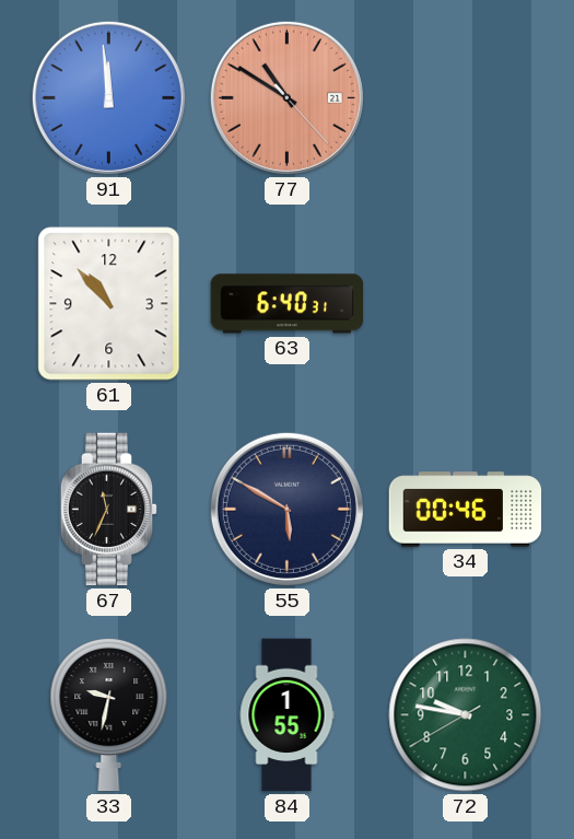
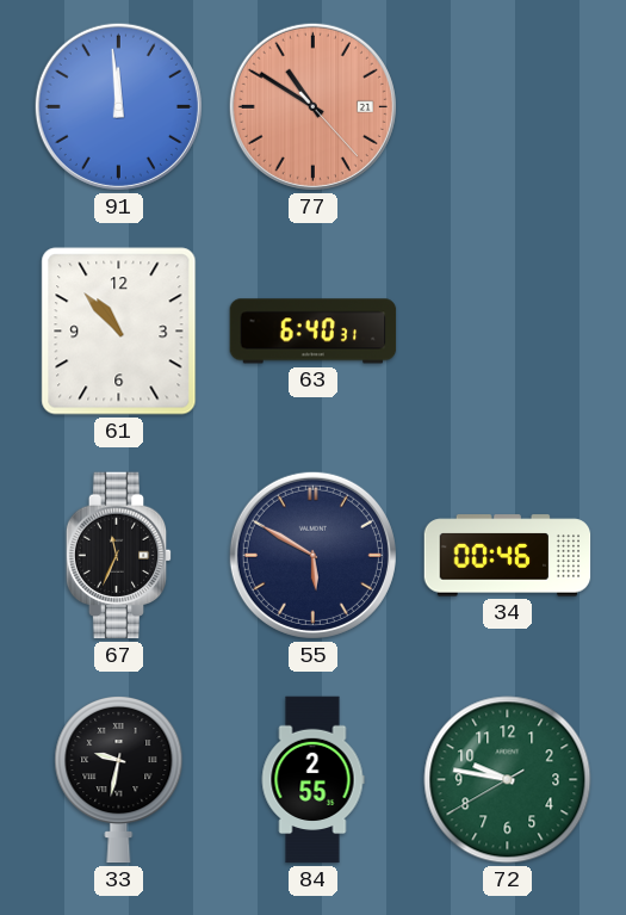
84: 1:55 -> 2:55
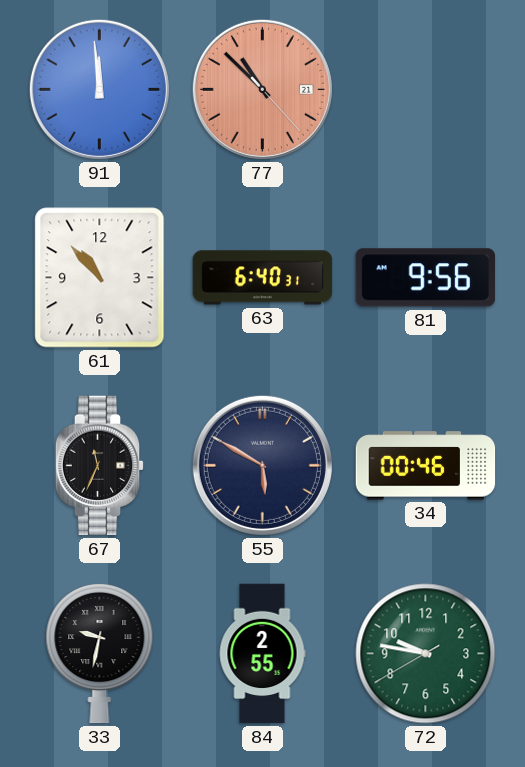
77: 10:50 -> 10:52
81: none -> 9:56
